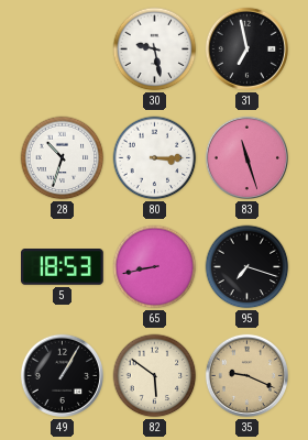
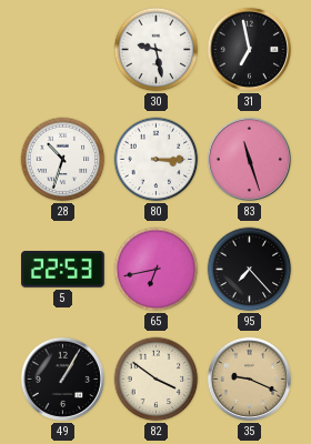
5: 18:53 -> 22:53
65: 8:43 -> 6:43
95: 7:18 -> 7:23
82: 5:51 -> 3:51
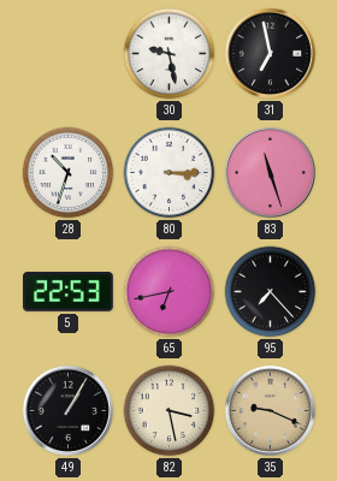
82: 3:51 -> 3:28
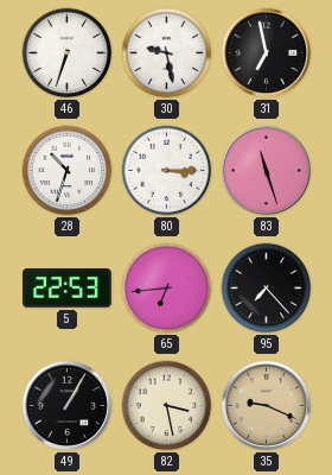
46: none -> 6:33
65: 6:43 -> 6:44
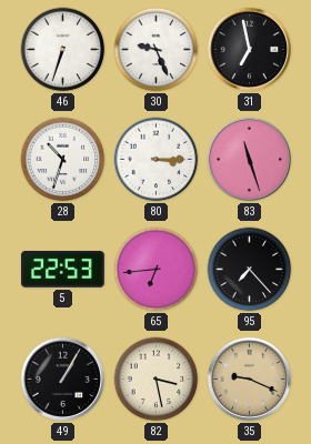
30: 9:28 -> 9:26
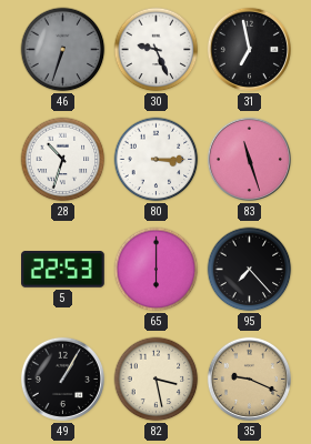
46 dial: white -> grey
65: 6:44 -> 6:00
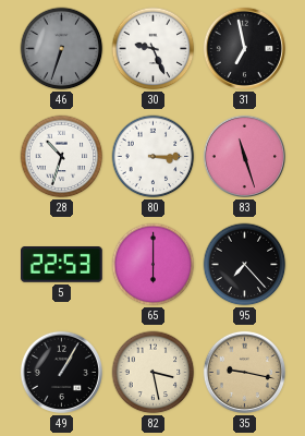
35: 9:19 -> 9:17
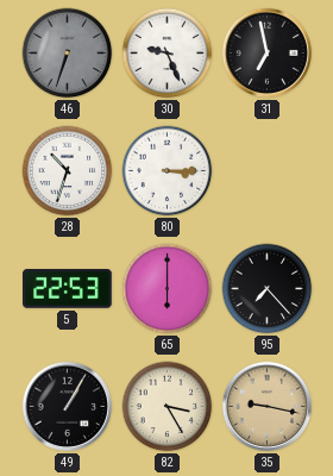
83: 11:27 -> none
82: 3:28 -> 3:25
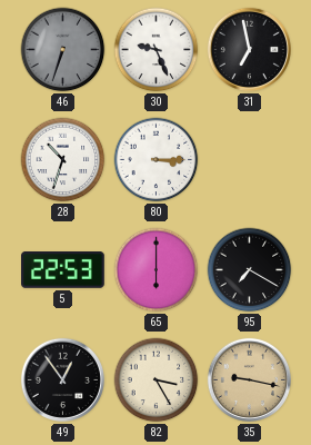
95: 7:23 -> 7:20
49: 1:05 -> 12:54
